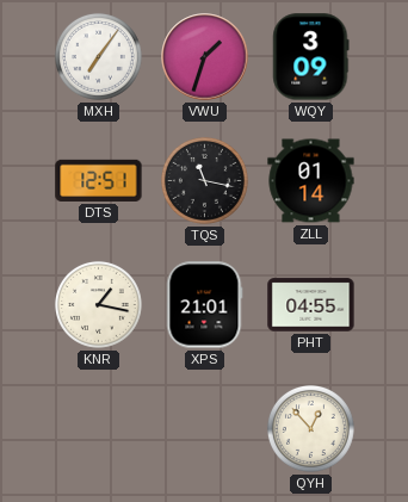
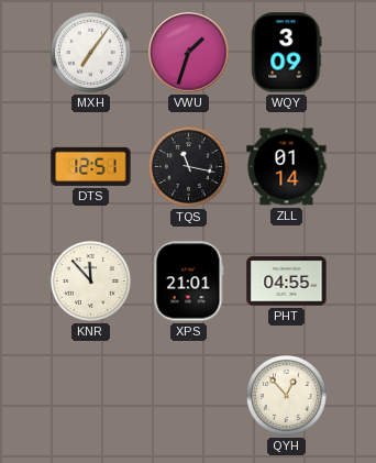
KNR: 1:17 -> 11:53
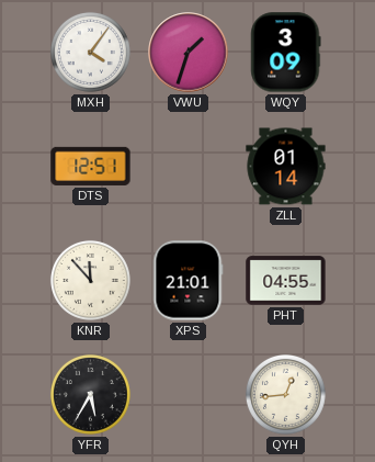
MXH: 7:06 -> 4:06
TQS: 11:17 -> none
YFR: none -> 5:35
QYH: 12:53 -> 12:44
